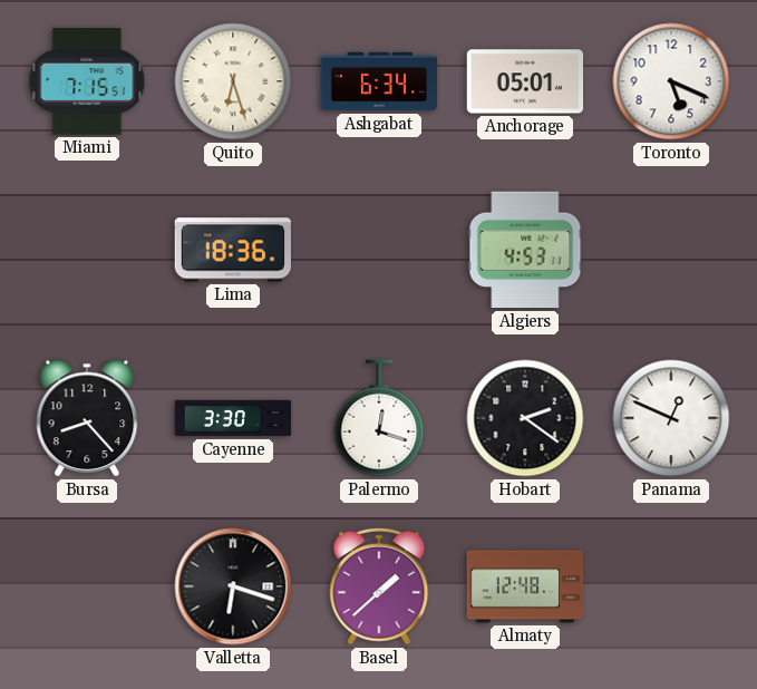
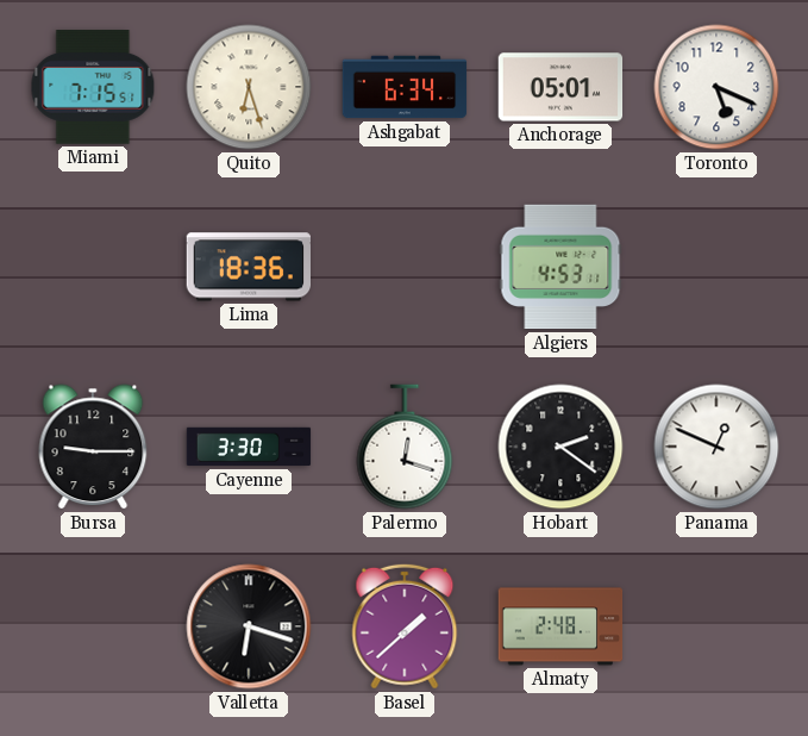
Bursa: 8:23 -> 9:15
Almaty: 12:48 -> 2:48
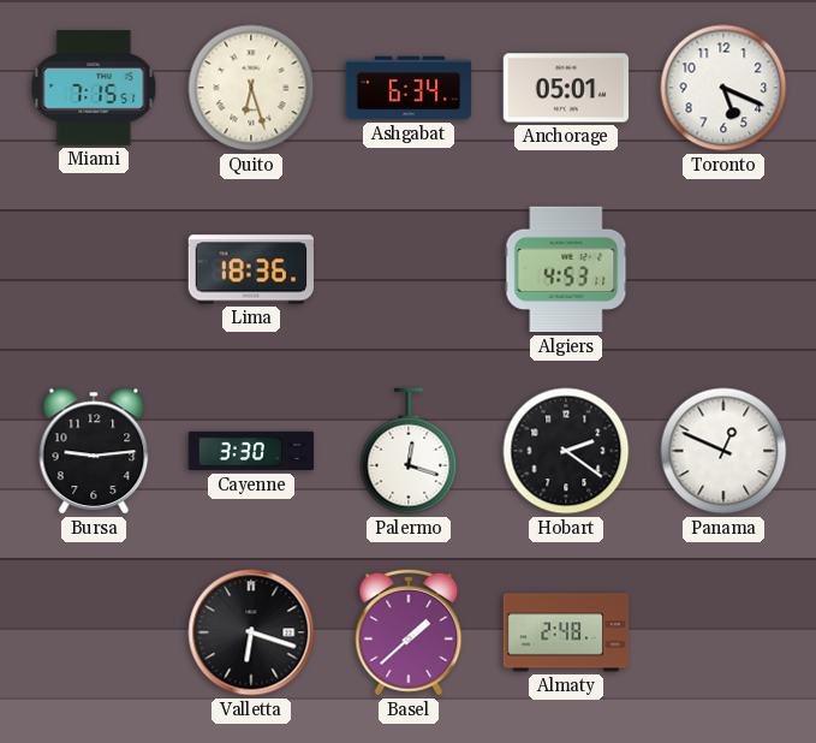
Bursa: 9:15 -> 9:14
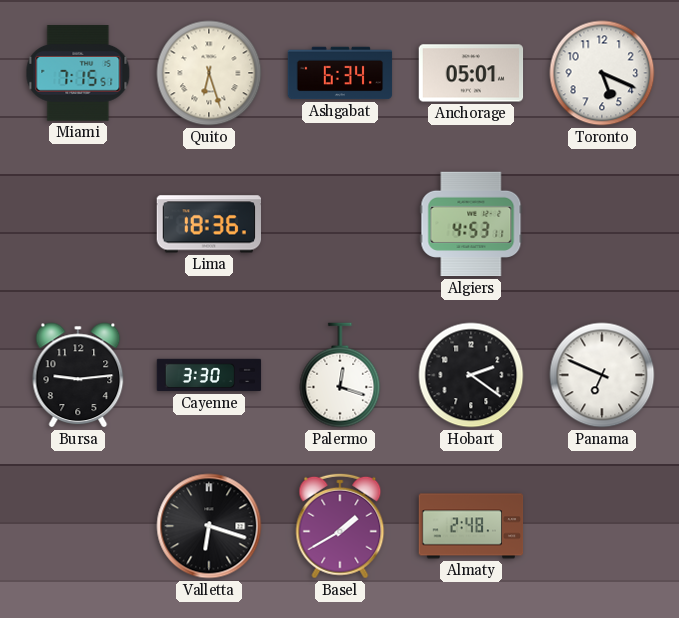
Panama: 12:49 -> 6:49
Basel: 1:38 -> 1:40
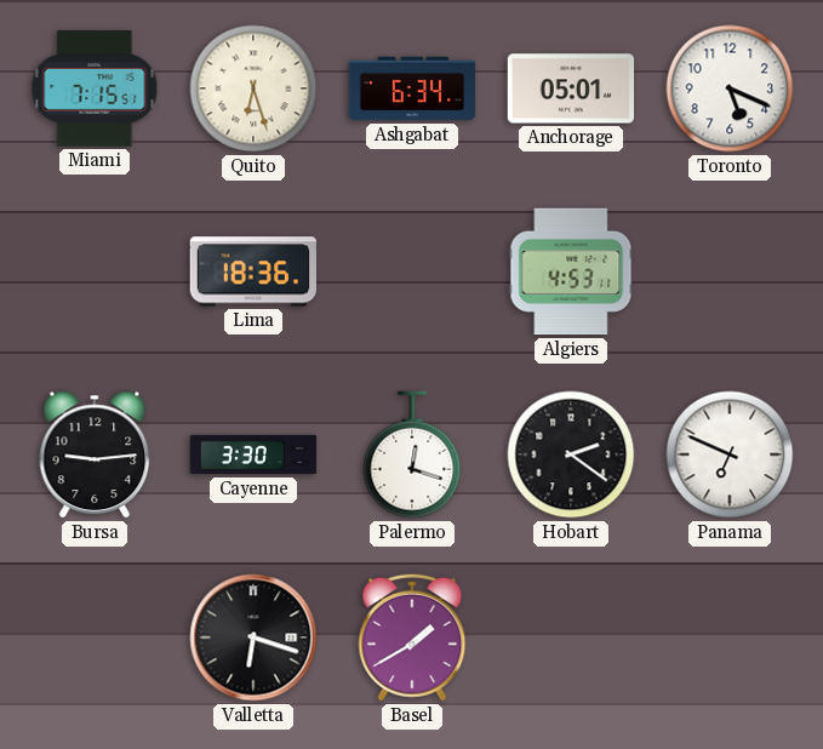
Almaty: 2:48 -> none
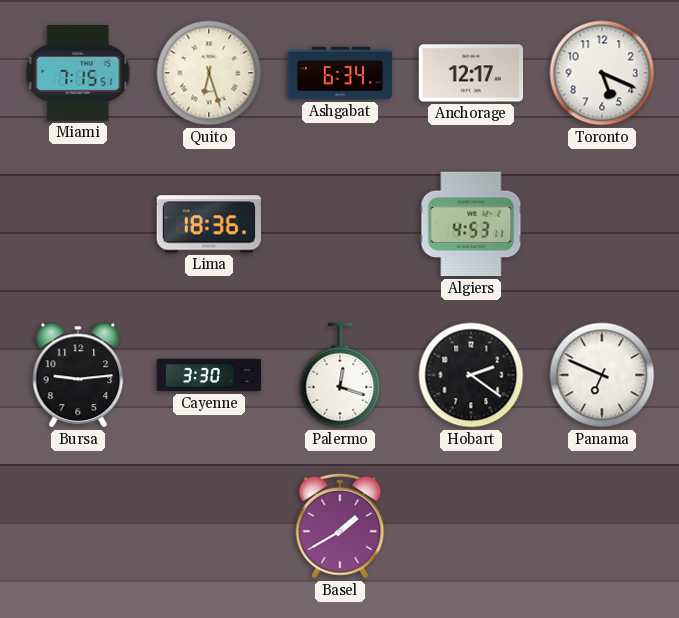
Anchorage: 05:01 -> 12:17
Valletta: 6:18 -> none
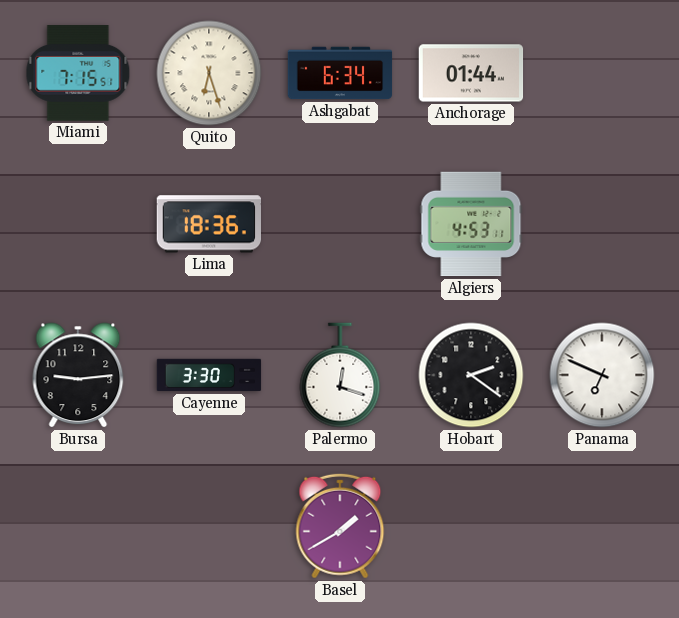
Anchorage: 12:17 -> 01:44
Toronto: 5:19 -> none
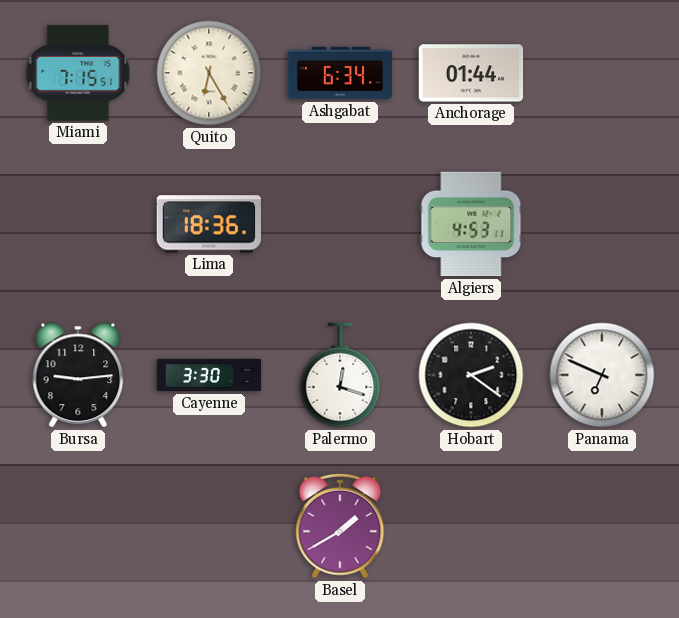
Quito: 6:27 -> 6:25
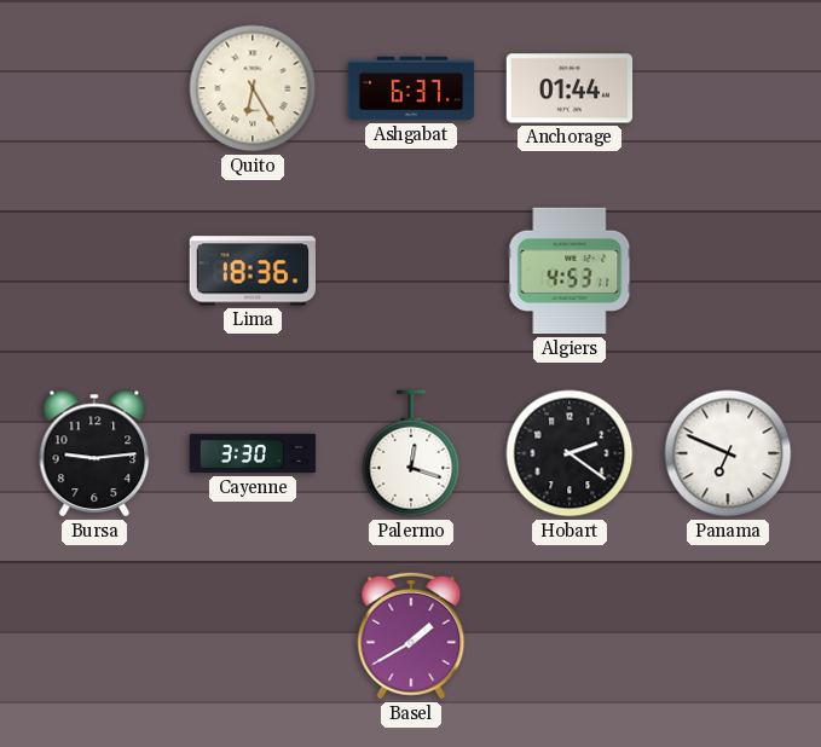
Miami: 7:15 -> none
Ashgabat: 6:34 -> 6:37
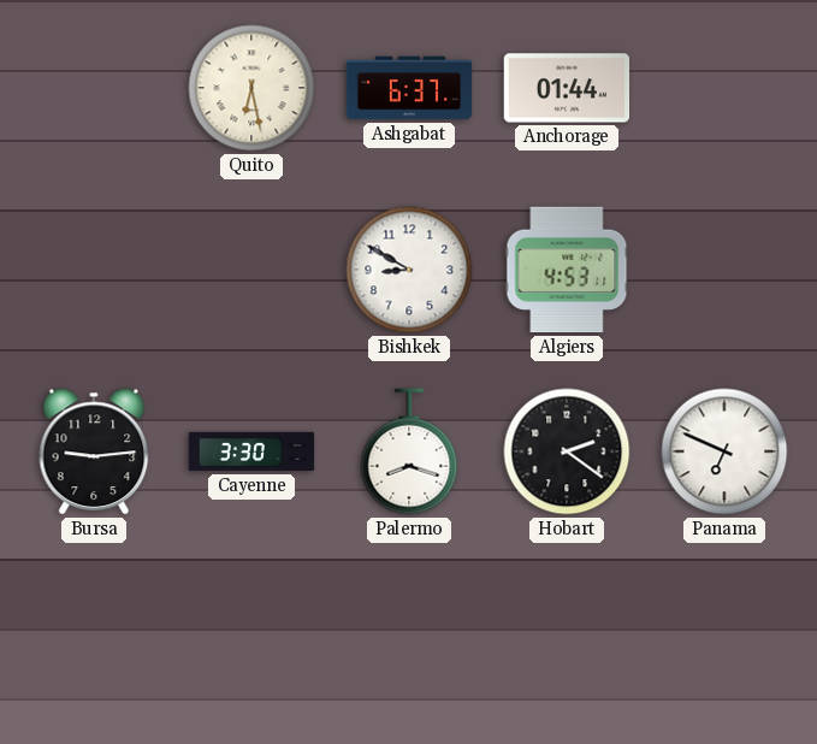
Quito: 6:25 -> 6:28
Lima: 18:36 -> none
Bishkek: none -> 8:50
Palermo: 12:18 -> 8:18
Basel: 1:40 -> none
